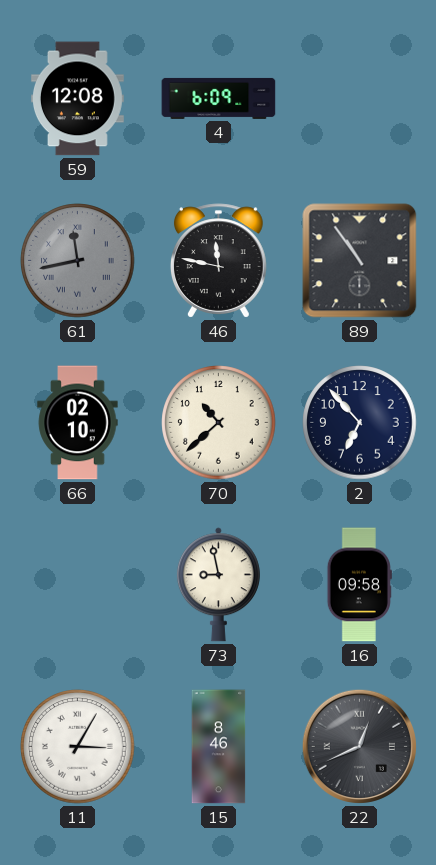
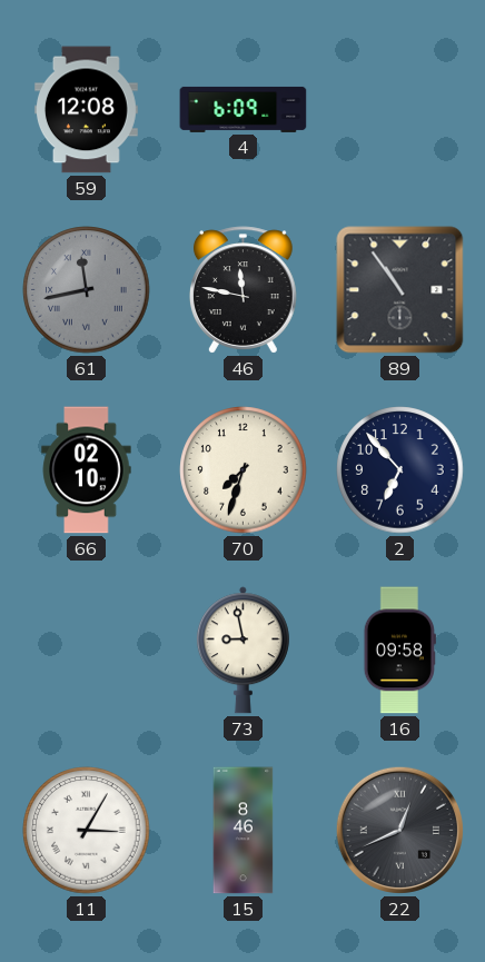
70: 10:38 -> 7:33
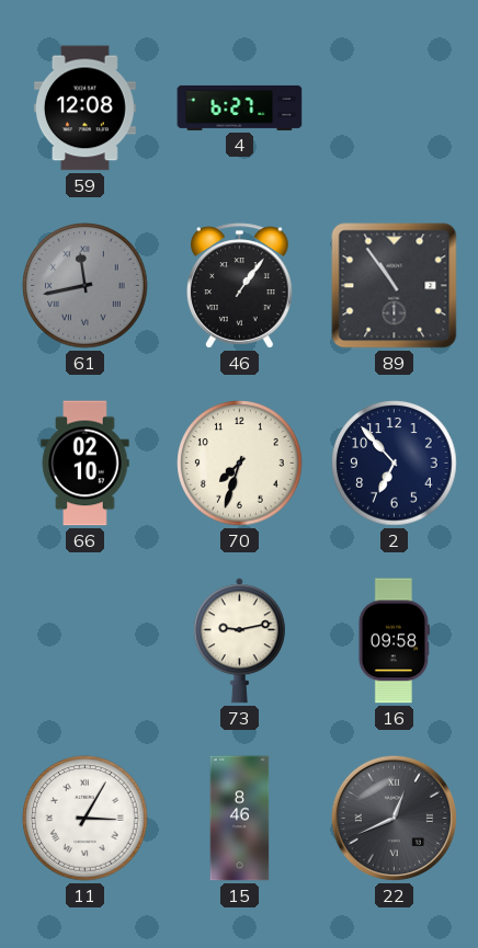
4: 6:09 -> 6:27
46: 11:47 -> 1:06
73: 8:58 -> 9:13
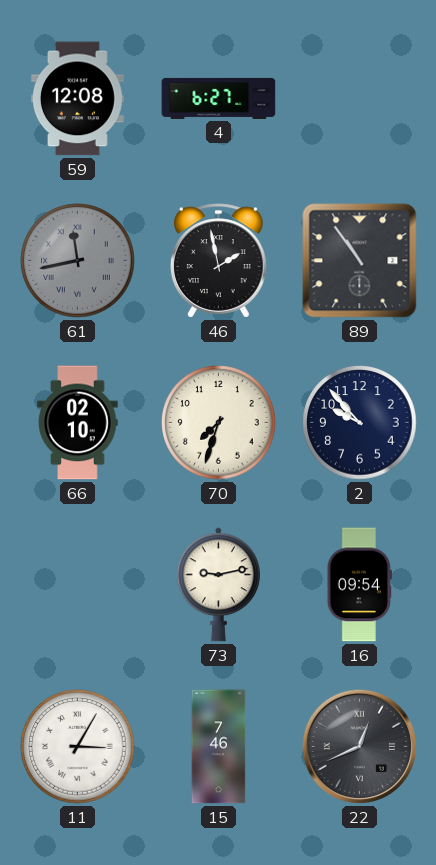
46: 1:06 -> 1:58
2: 6:53 -> 9:53
16: 09:58 -> 09:54
15: 8:46 -> 7:46
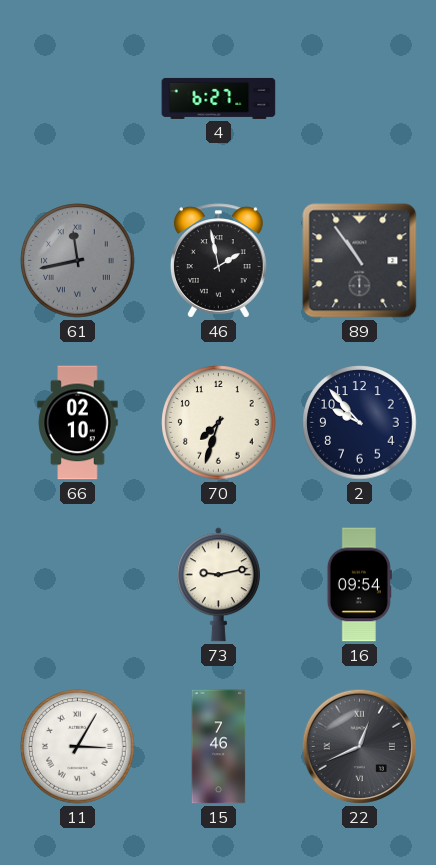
59: 12:08 -> none
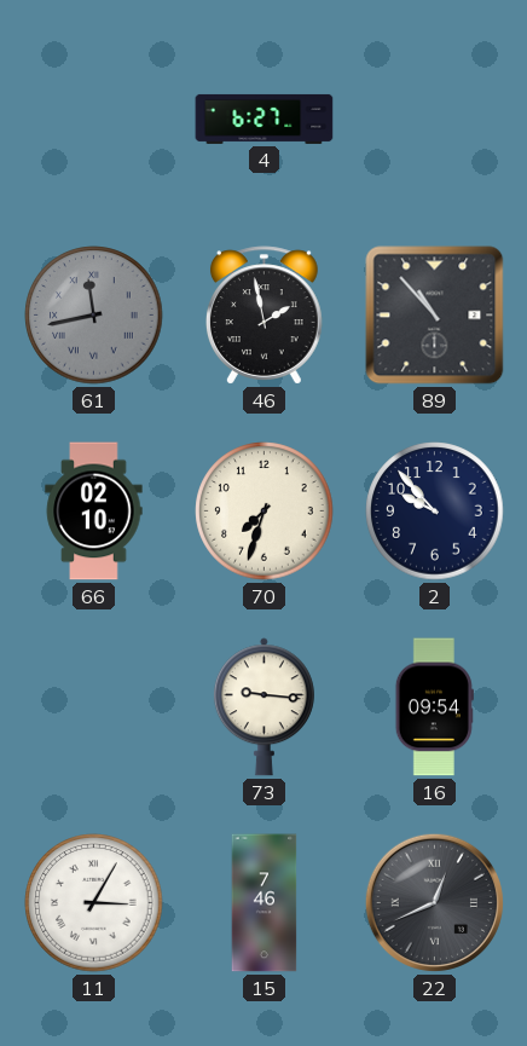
89: 10:54 -> 10:53
73: 9:13 -> 9:16
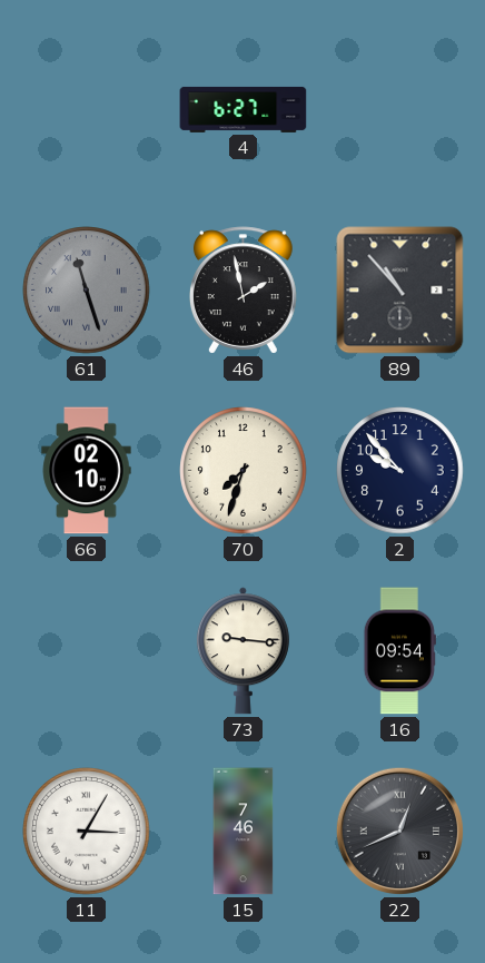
61: 11:43 -> 11:27
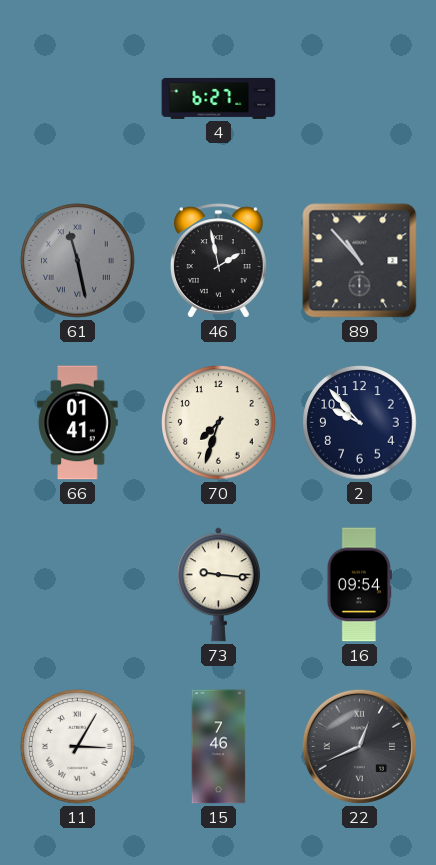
61: 11:27 -> 11:28
66: 02:10 -> 01:41
